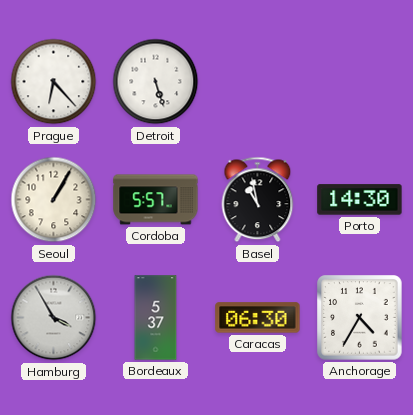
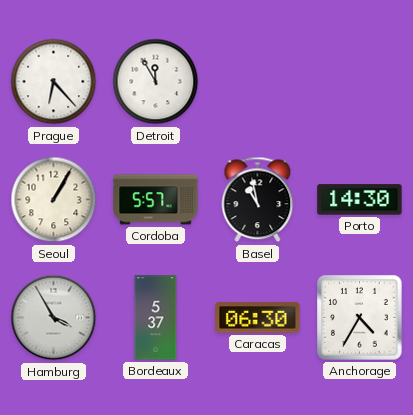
Detroit: 5:27 -> 11:55
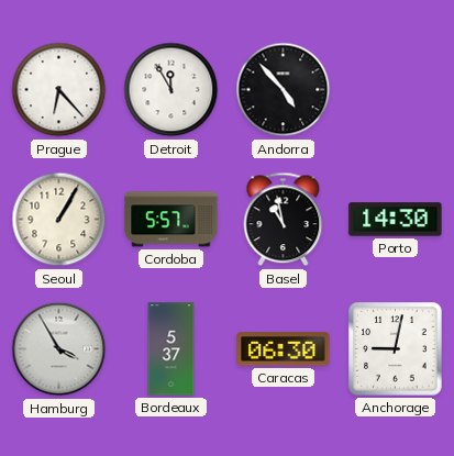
Andorra: none -> 4:53
Anchorage: 4:35 -> 9:02
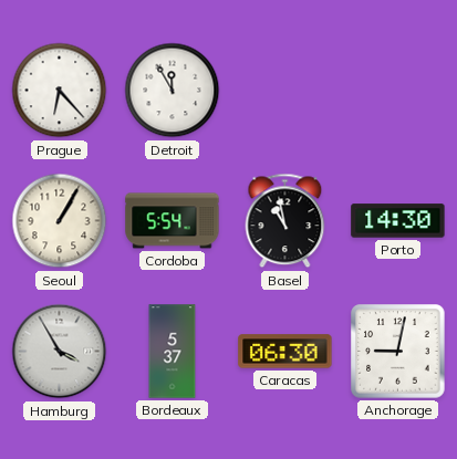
Andorra: 4:53 -> none
Cordoba: 5:57 -> 5:54
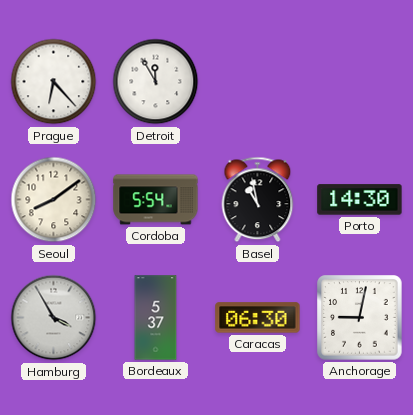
Seoul: 1:05 -> 8:09
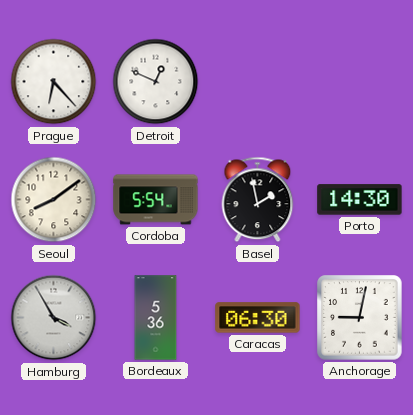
Detroit: 11:55 -> 12:49
Basel: 10:58 -> 1:58
Bordeaux: 5:37 -> 5:36
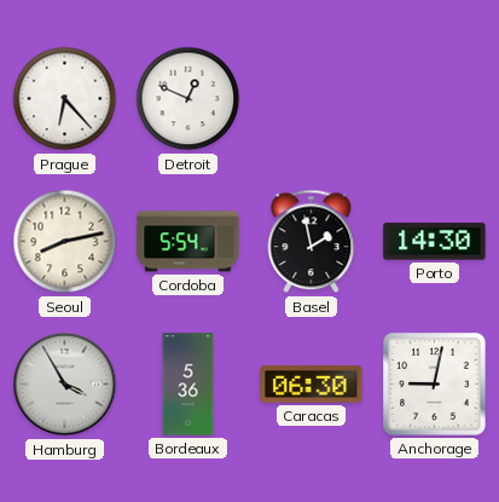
Seoul: 8:09 -> 8:13
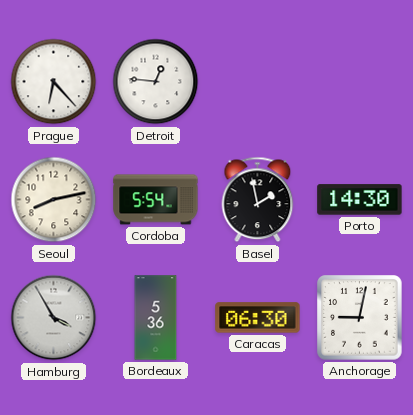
Detroit: 12:49 -> 12:46
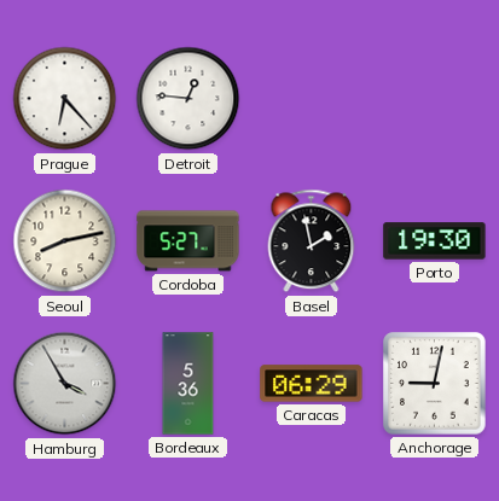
Cordoba: 5:54 -> 5:27
Porto: 14:30 -> 19:30
Caracas: 06:30 -> 06:29
